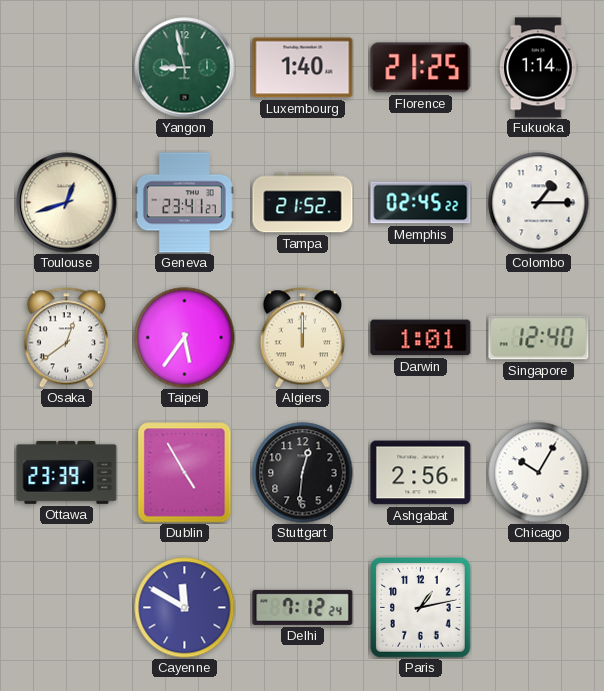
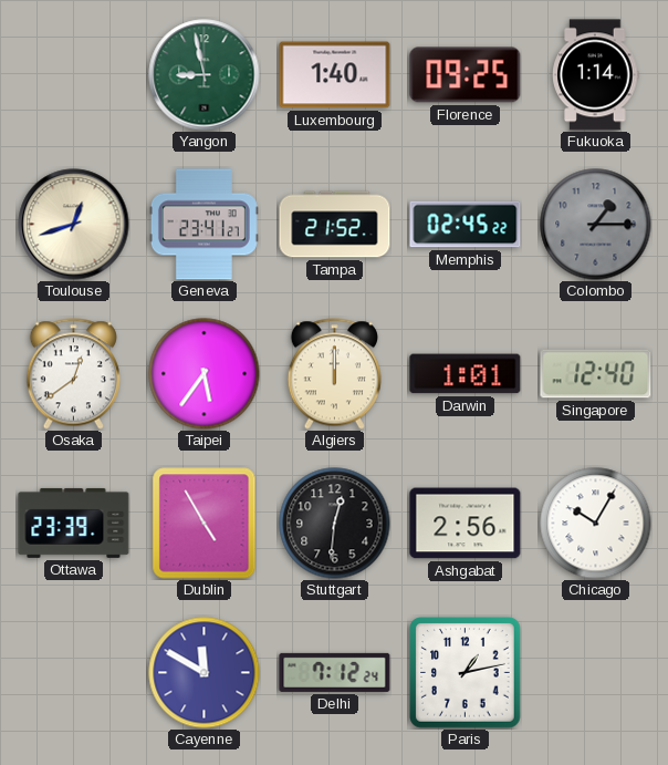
Florence: 21:25 -> 09:25
Colombo dial: white -> grey
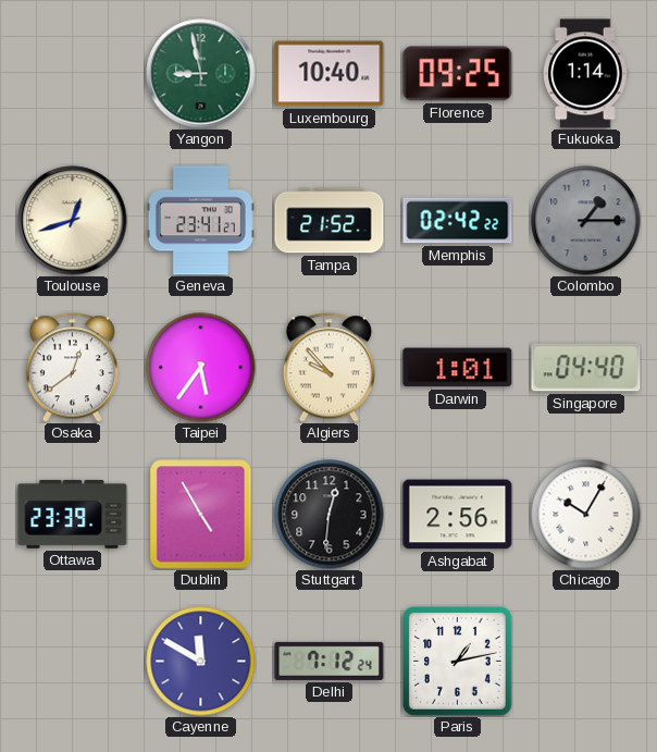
Luxembourg: 1:40 -> 10:40
Memphis: 02:45 -> 02:42
Algiers: 12:00 -> 9:53
Singapore: 12:40 -> 04:40
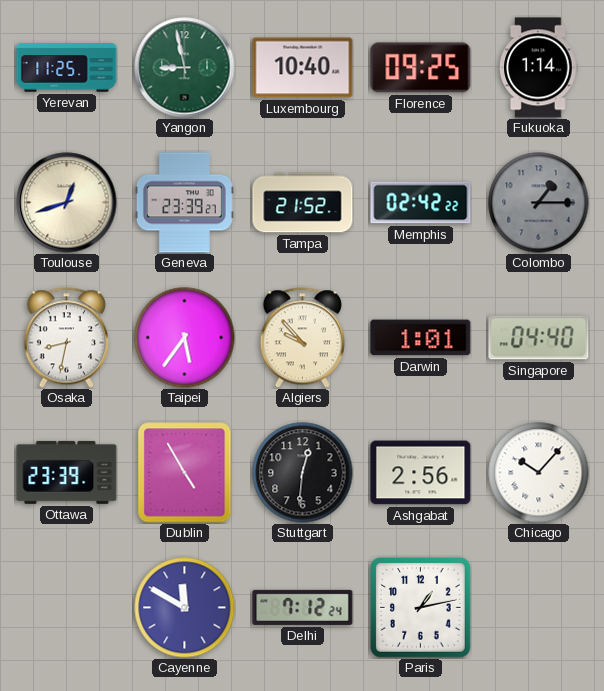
Yerevan: none -> 11:25
Geneva: 23:41 -> 23:39
Osaka: 12:39 -> 8:32
Chicago: 10:05 -> 10:07
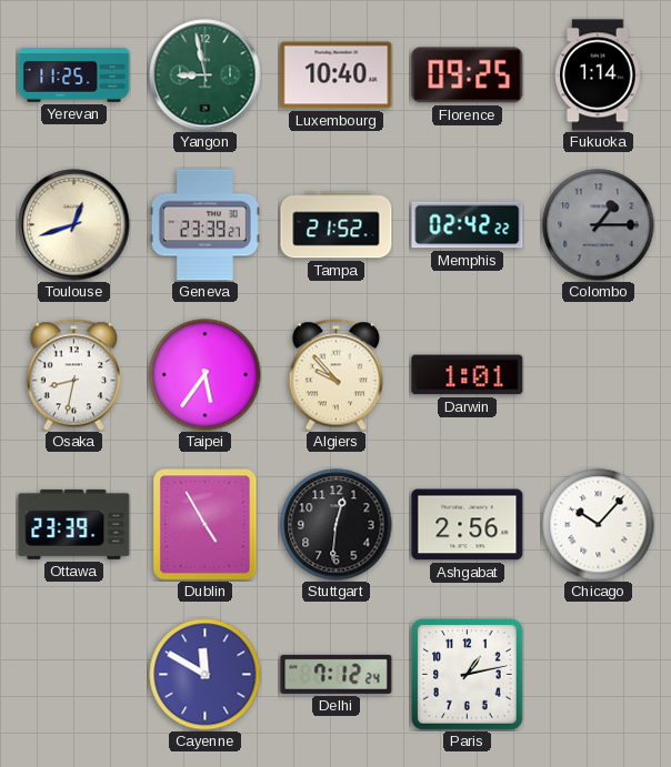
Singapore: 04:40 -> none
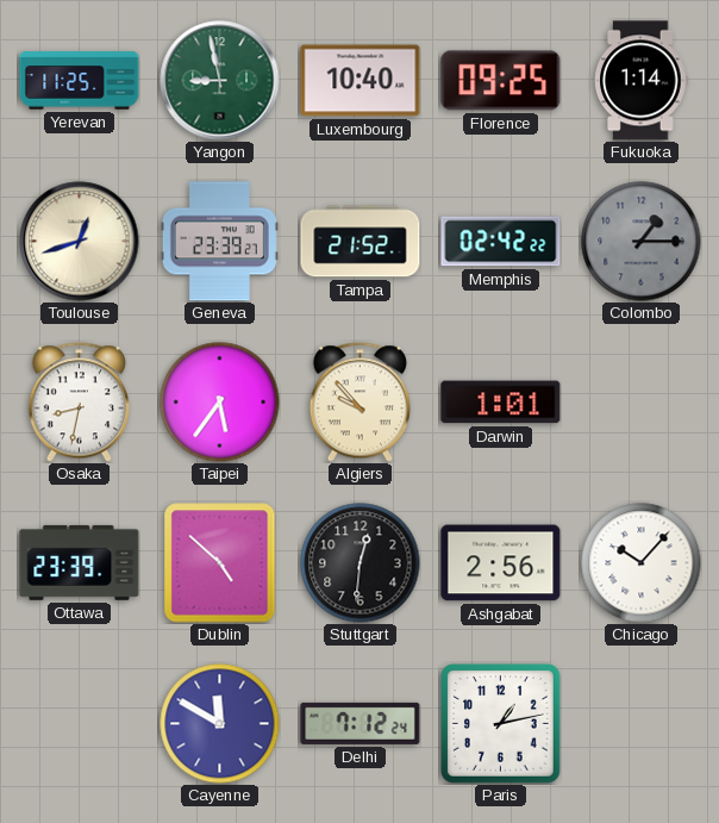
Dublin: 4:55 -> 4:52
